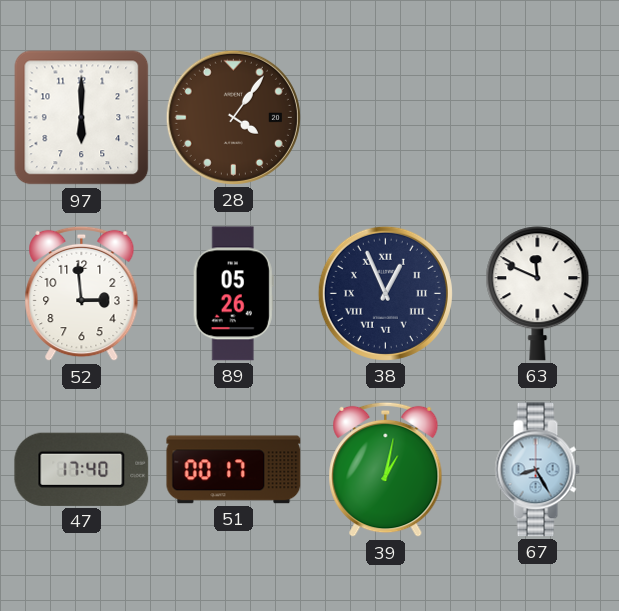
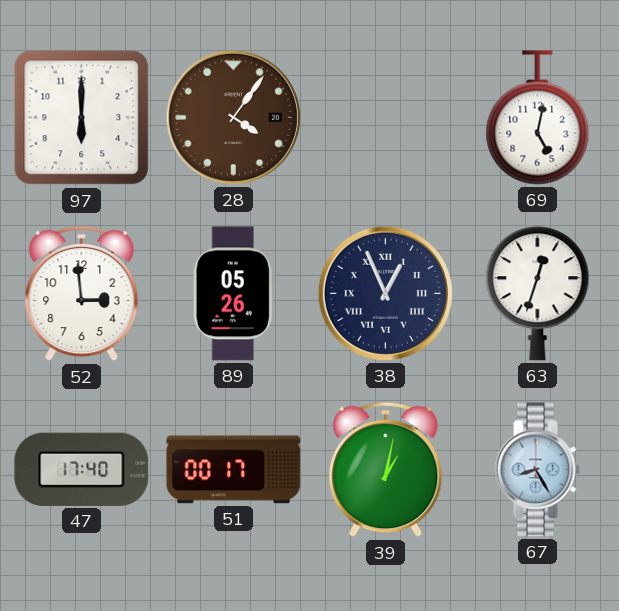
69: none -> 5:02
63: 11:49 -> 12:33
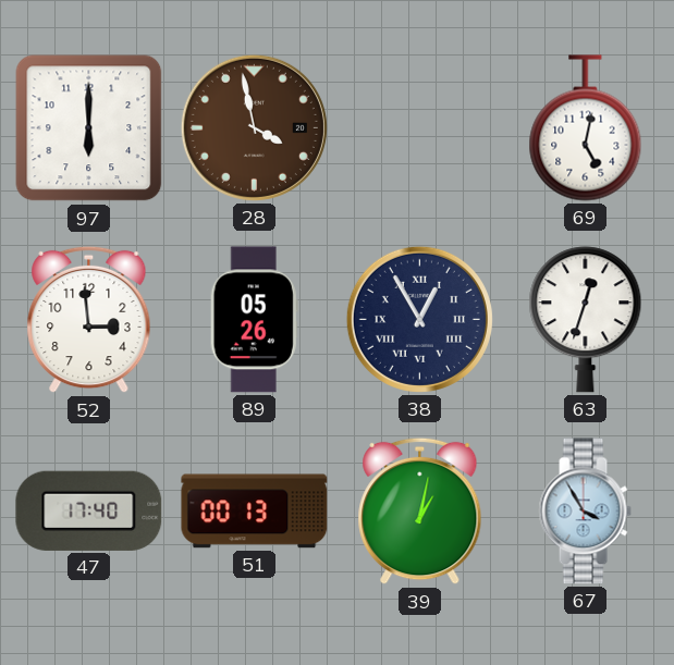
28: 4:06 -> 3:58
38: 12:56 -> 12:55
51: 00:17 -> 00:13
67: 8:25 -> 3:55
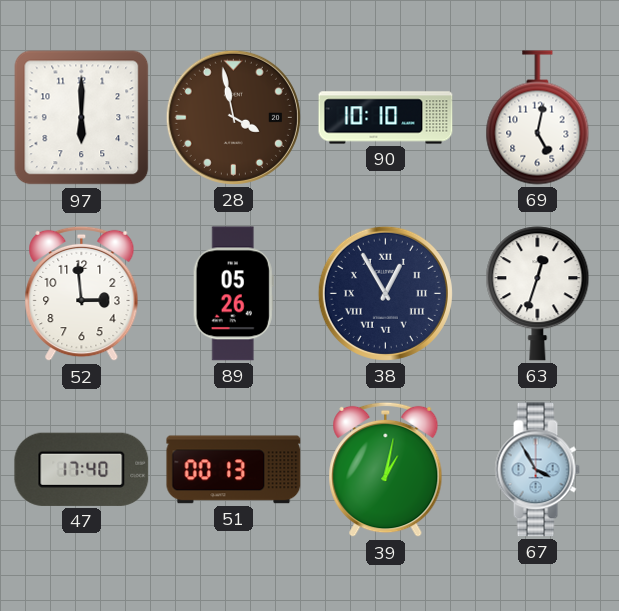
90: none -> 10:10
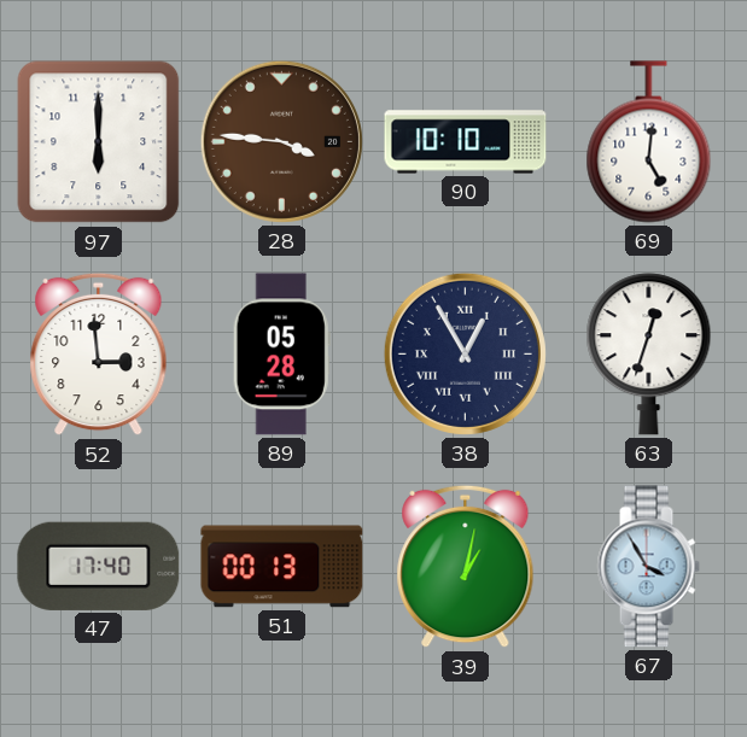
28: 3:58 -> 3:46
69: 5:02 -> 5:01
89: 05:26 -> 05:28
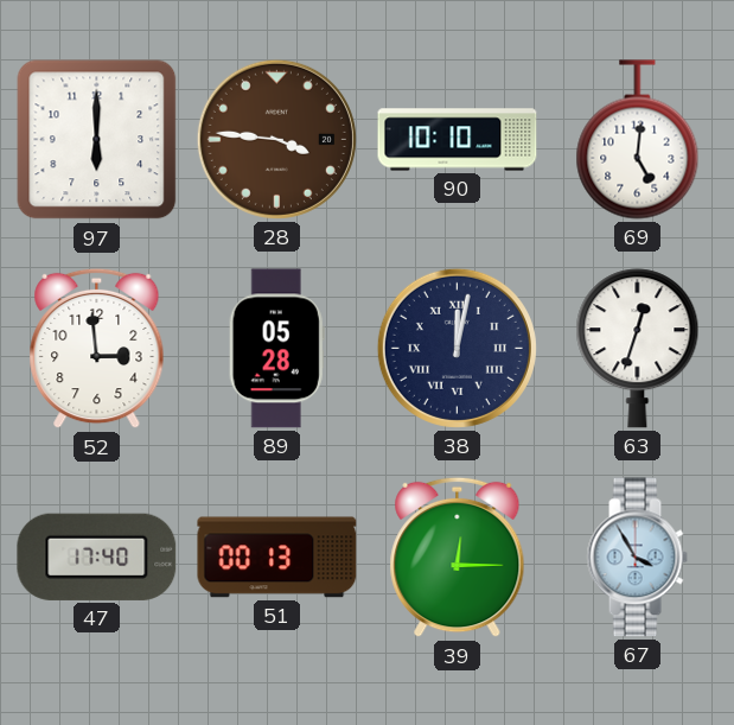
38: 12:55 -> 12:02
39: 1:02 -> 12:15
